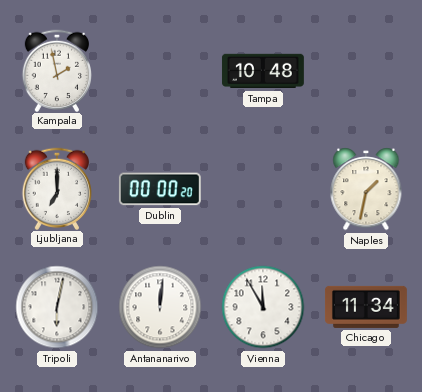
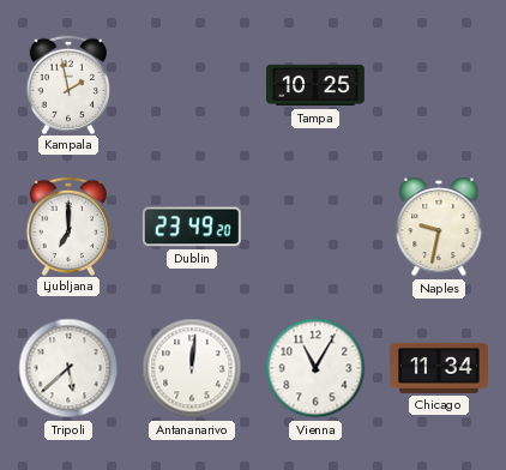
Tampa: 10:48 -> 10:25
Dublin: 00:00 -> 23:49
Naples: 1:32 -> 9:32
Tripoli: 6:02 -> 5:38
Vienna: 11:55 -> 11:05
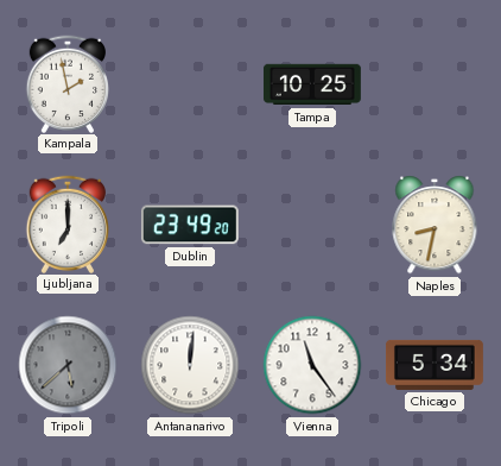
Naples: 9:32 -> 8:32
Tripoli dial: white -> grey
Vienna: 11:05 -> 11:24
Chicago: 11:34 -> 5:34
